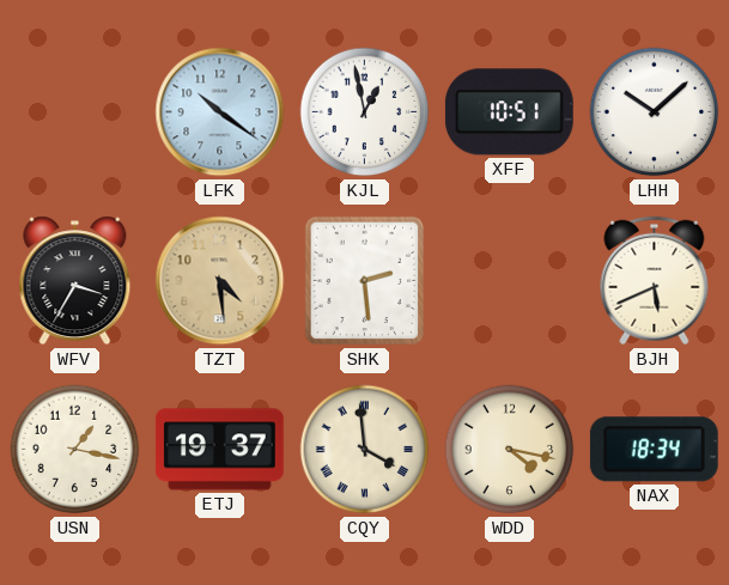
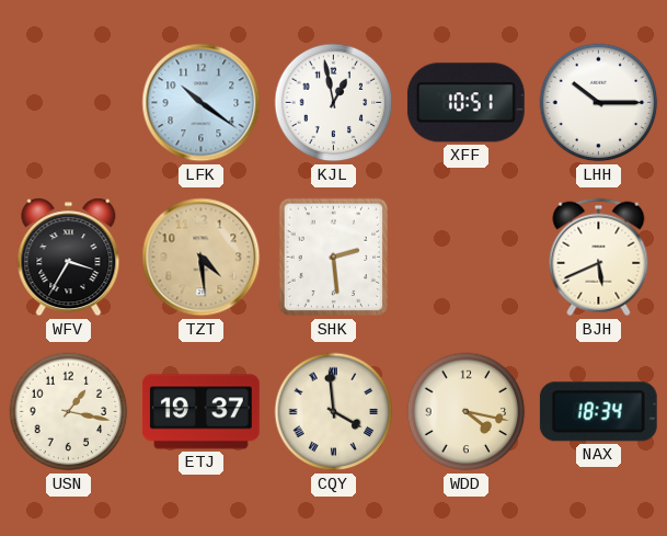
LHH: 10:08 -> 10:15
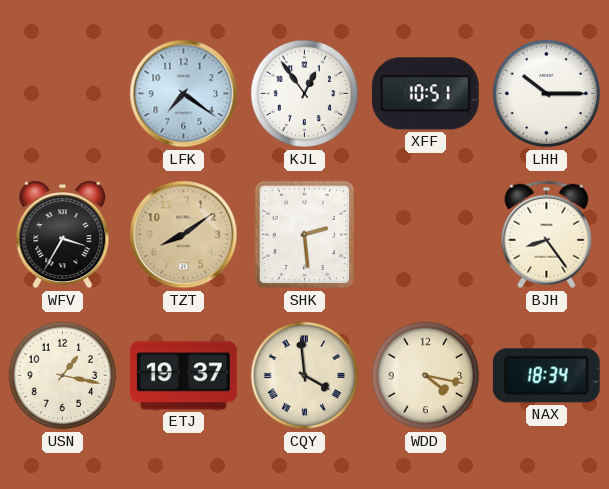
LFK: 10:21 -> 7:21
KJL: 12:58 -> 12:54
TZT: 4:29 -> 8:09
BJH: 5:41 -> 8:24
